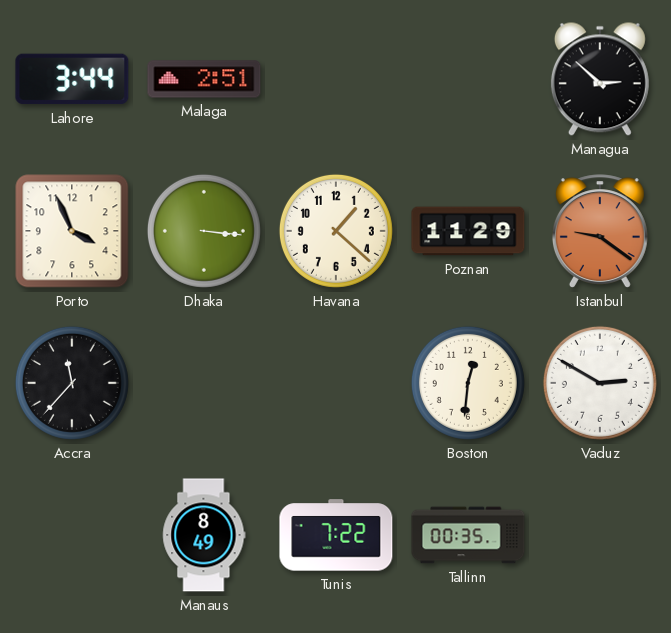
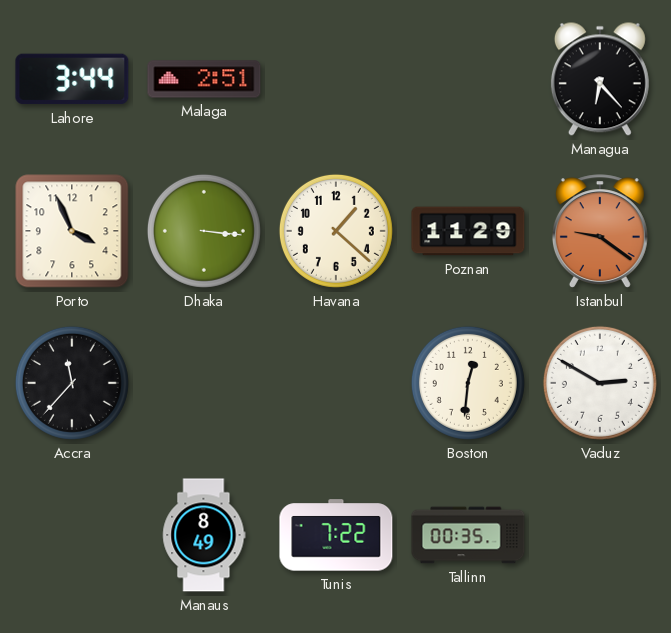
Managua: 2:52 -> 6:23
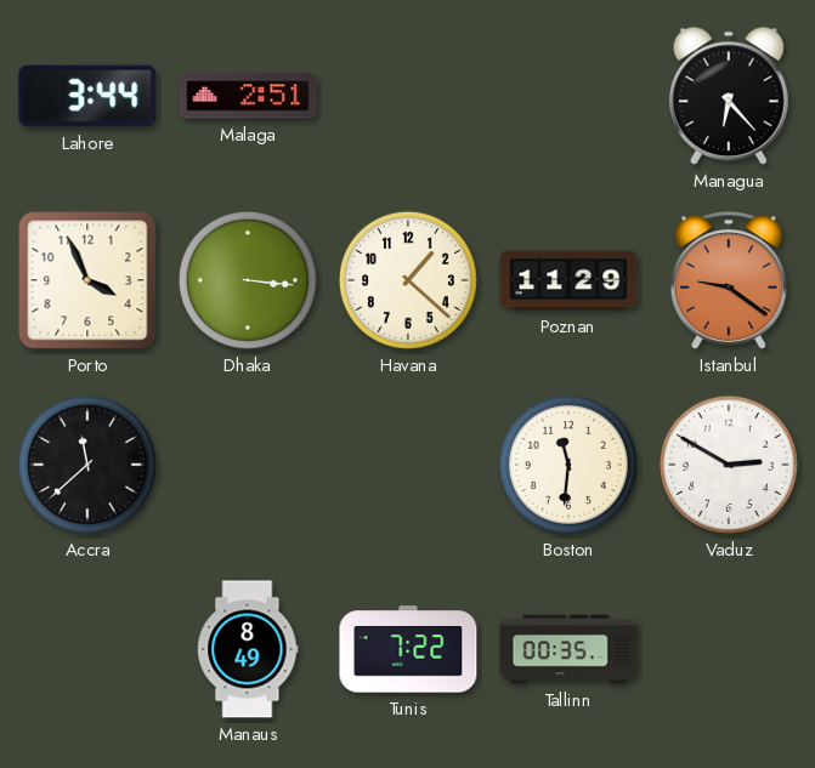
Accra: 11:37 -> 11:38
Boston: 12:31 -> 11:31
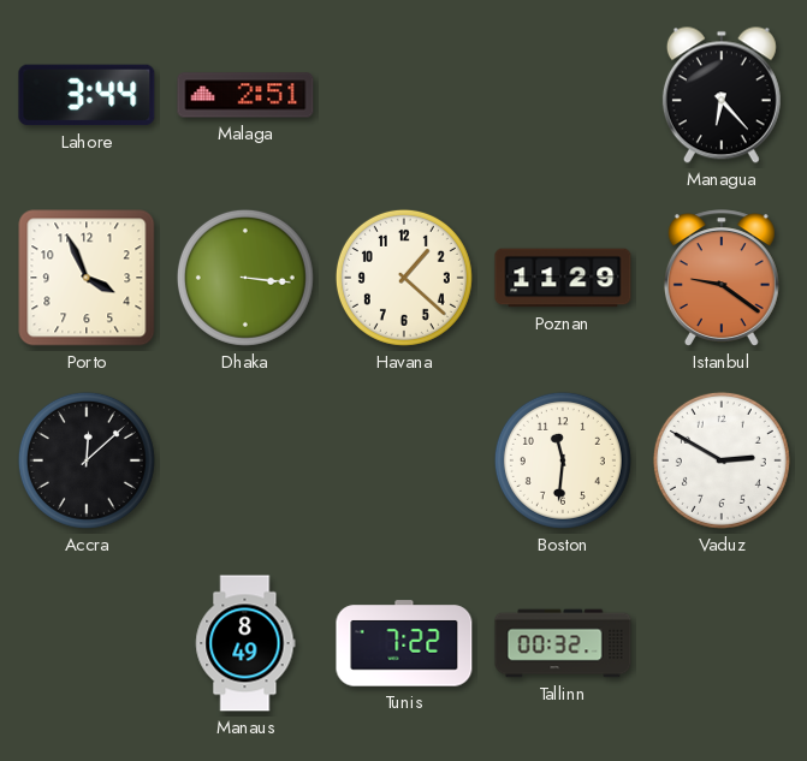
Accra: 11:38 -> 12:08
Tallinn: 00:35 -> 00:32
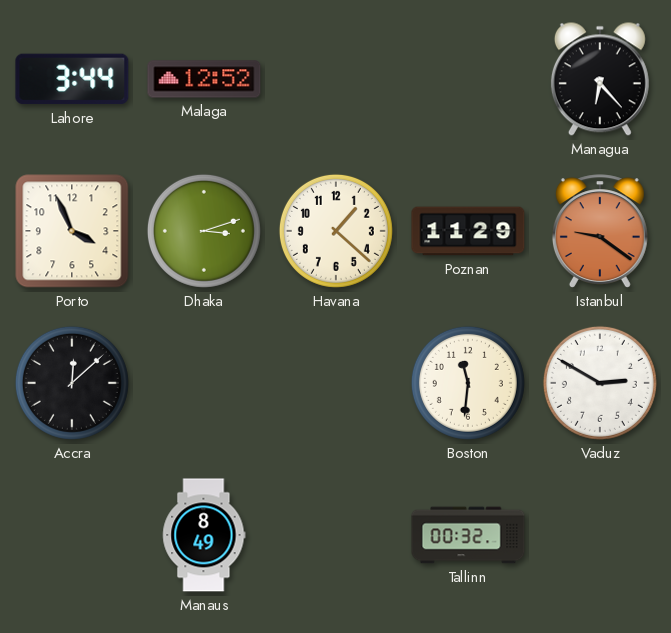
Malaga: 2:51 -> 12:52
Dhaka: 3:16 -> 3:12
Tunis: 7:22 -> none
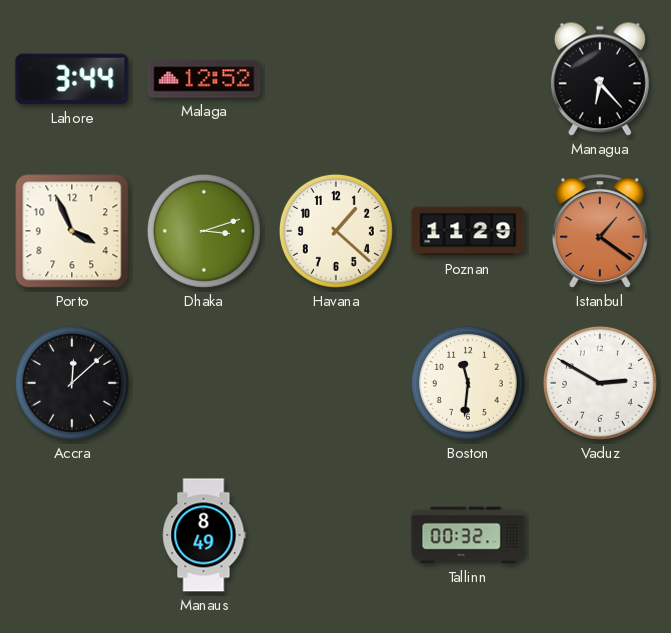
Istanbul: 9:21 -> 1:21
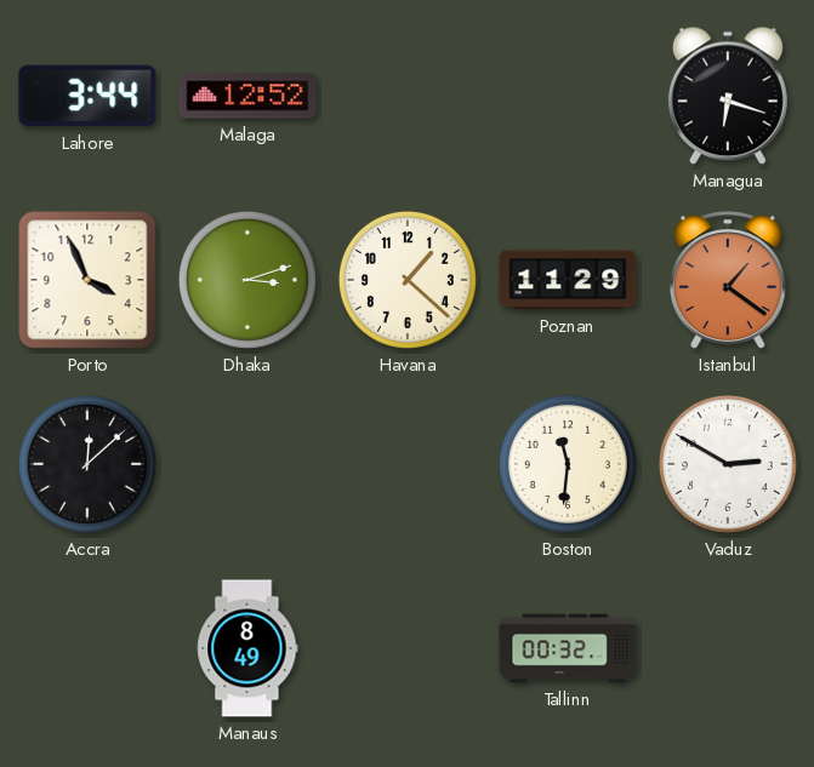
Managua: 6:23 -> 6:18
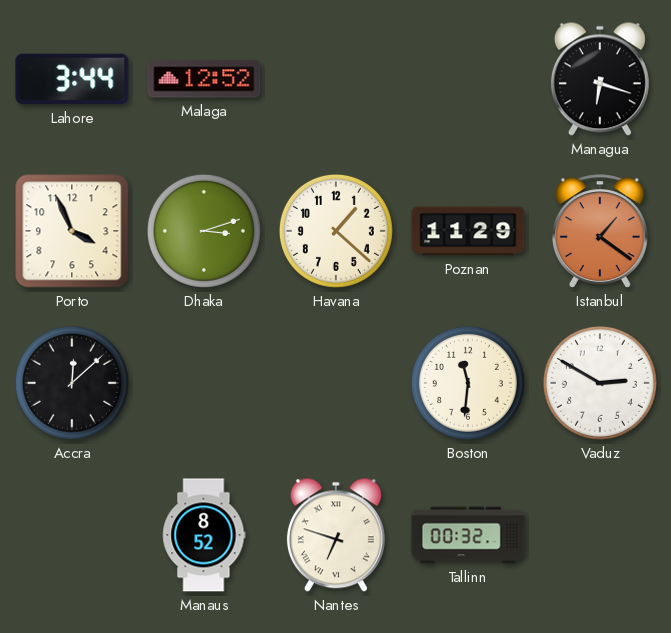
Manaus: 8:49 -> 8:52
Nantes: none -> 6:48
